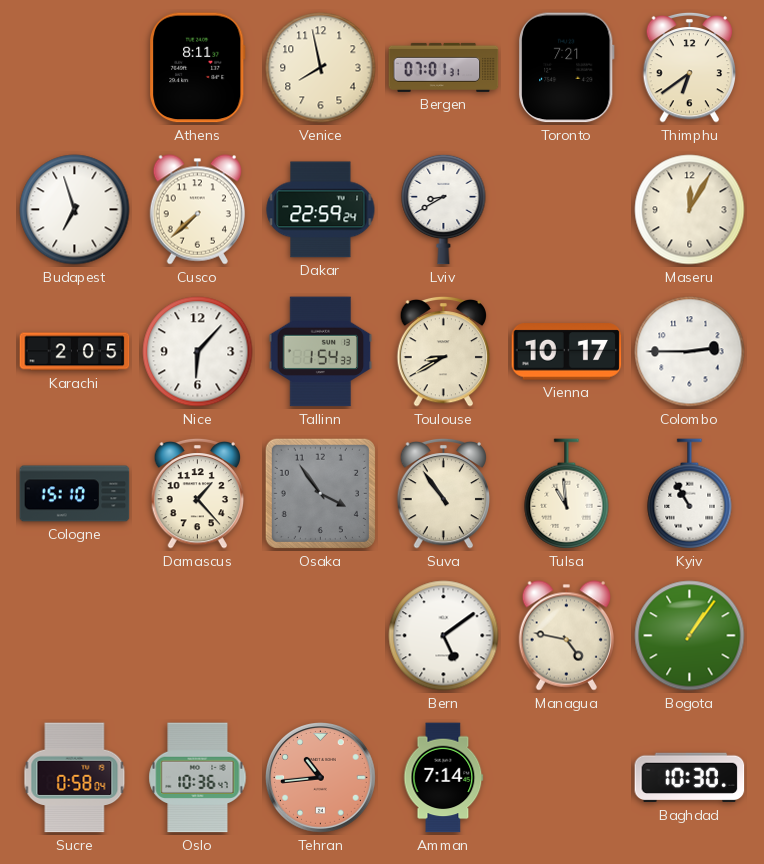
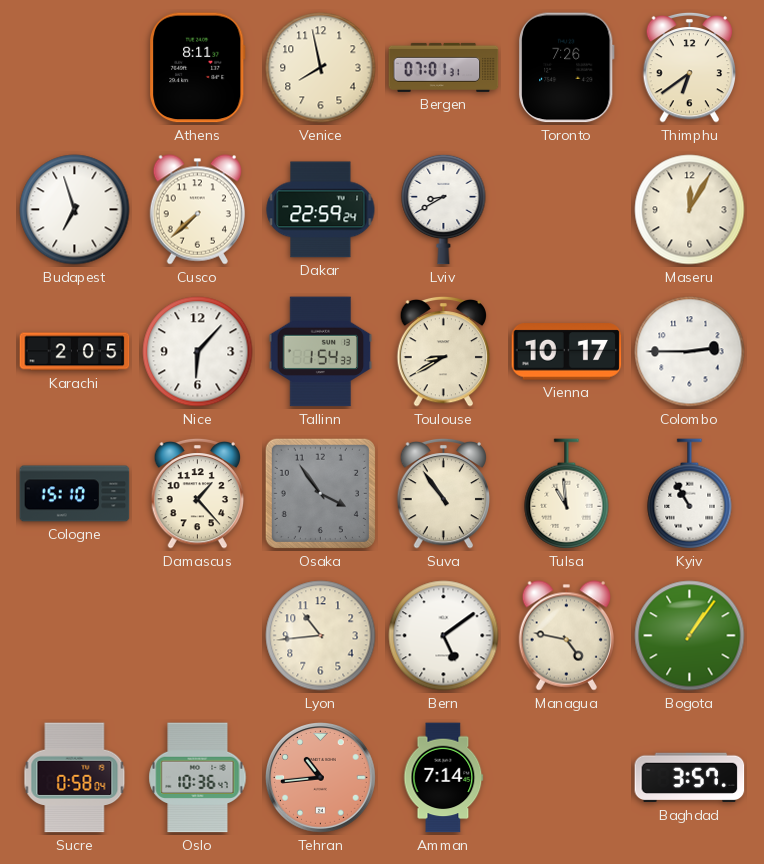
Toronto: 7:21 -> 7:26
Lyon: none -> 10:44
Baghdad: 10:30 -> 3:57
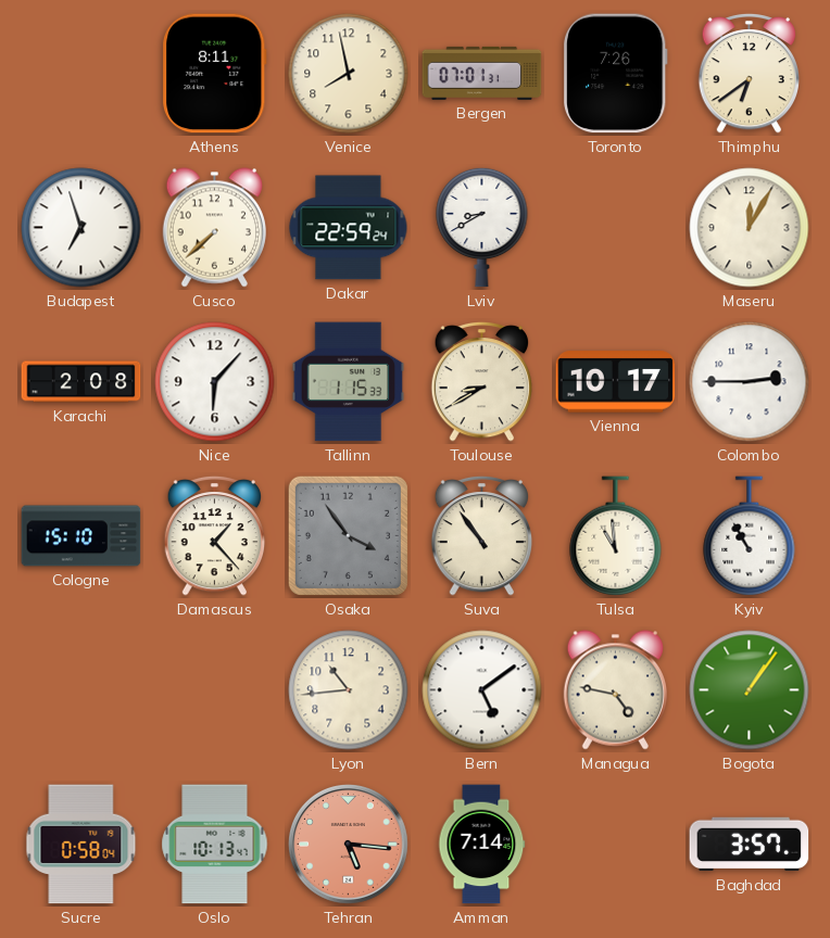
Karachi: 2:05 -> 2:08
Tallinn: 1:54 -> 1:15
Oslo: 10:36 -> 10:13
Tehran: 10:44 -> 5:16
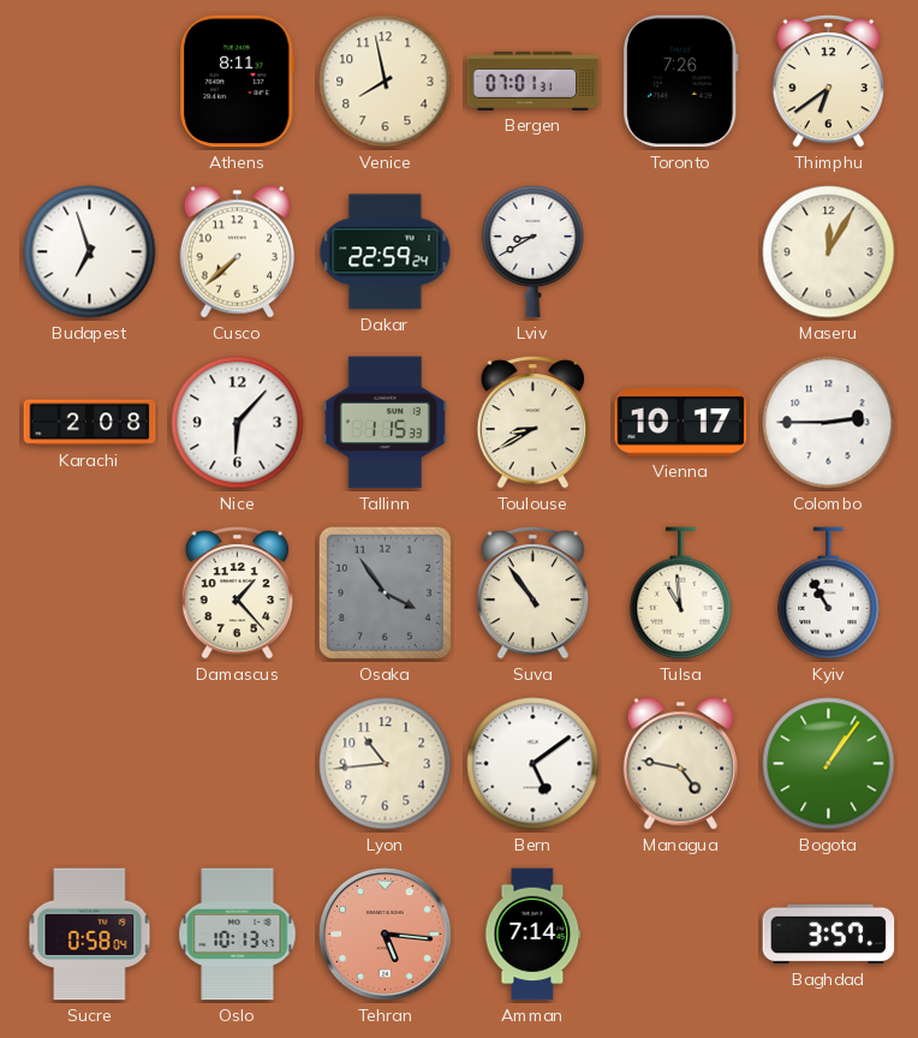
Cologne: 15:10 -> none
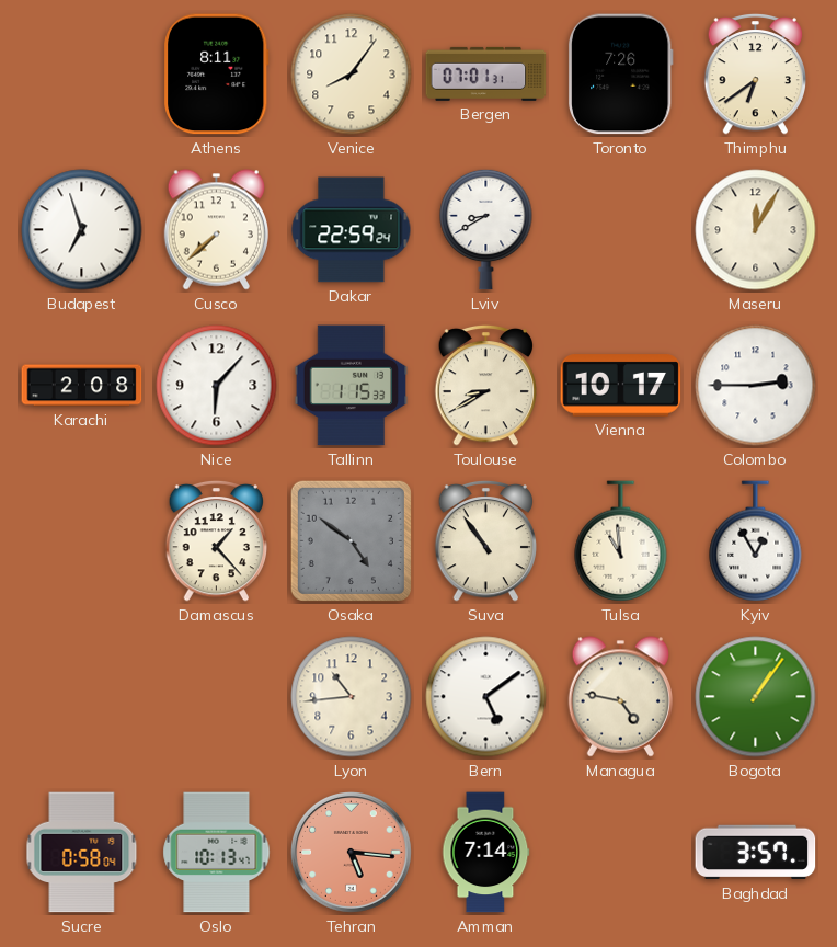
Venice: 7:58 -> 8:06
Osaka: 3:54 -> 4:51
Kyiv: 10:55 -> 12:55
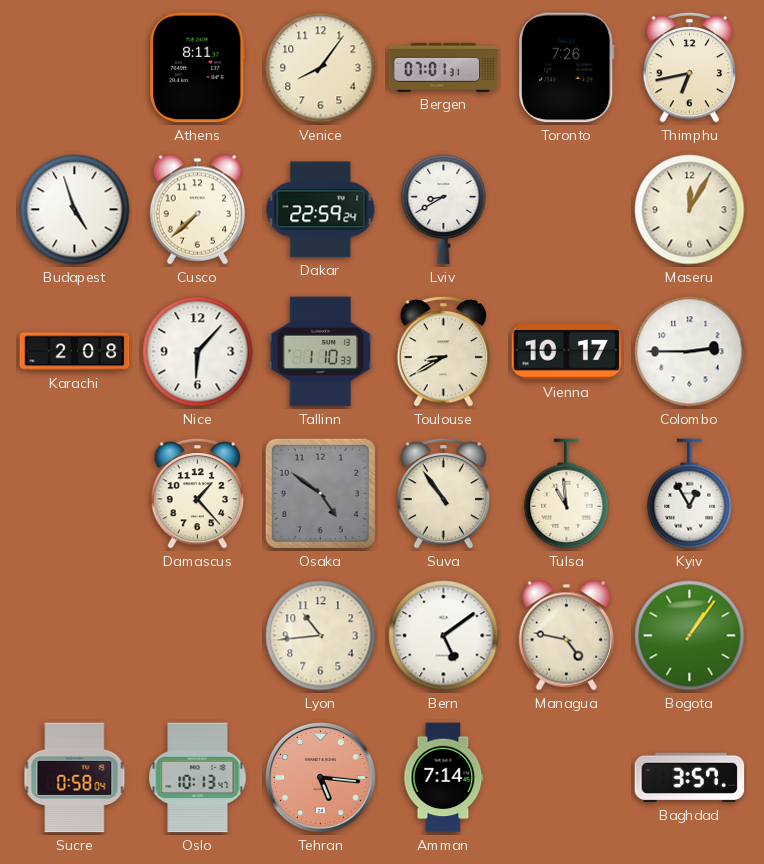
Thimphu: 6:39 -> 6:43
Budapest: 6:57 -> 4:57
Tallinn: 1:15 -> 1:10
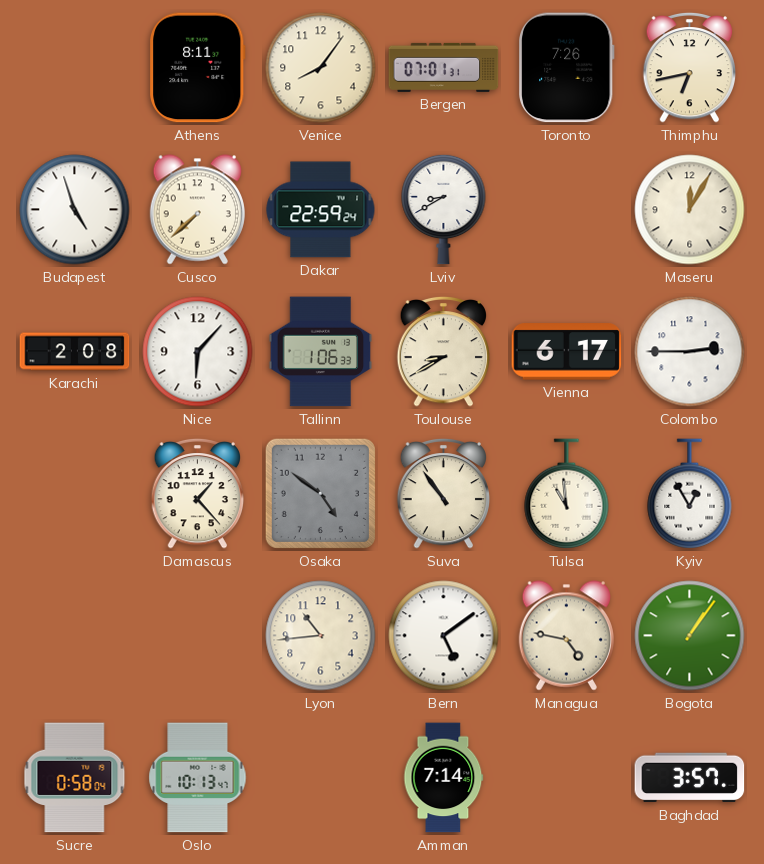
Tallinn: 1:10 -> 1:06
Vienna: 10:17 -> 6:17
Tehran: 5:16 -> none
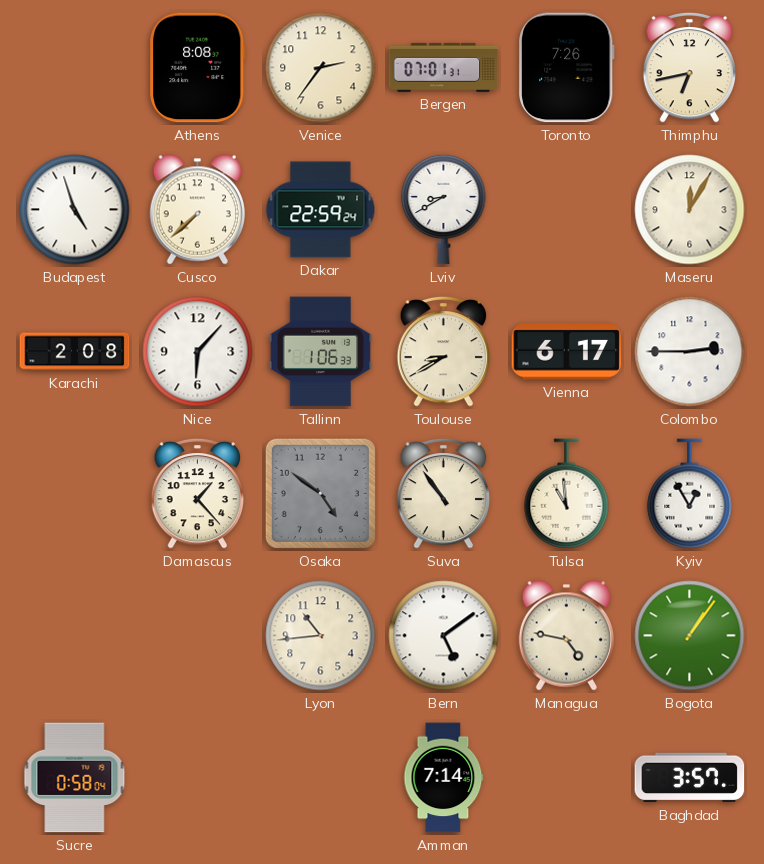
Athens: 8:11 -> 8:08
Venice: 8:06 -> 2:36
Oslo: 10:13 -> none
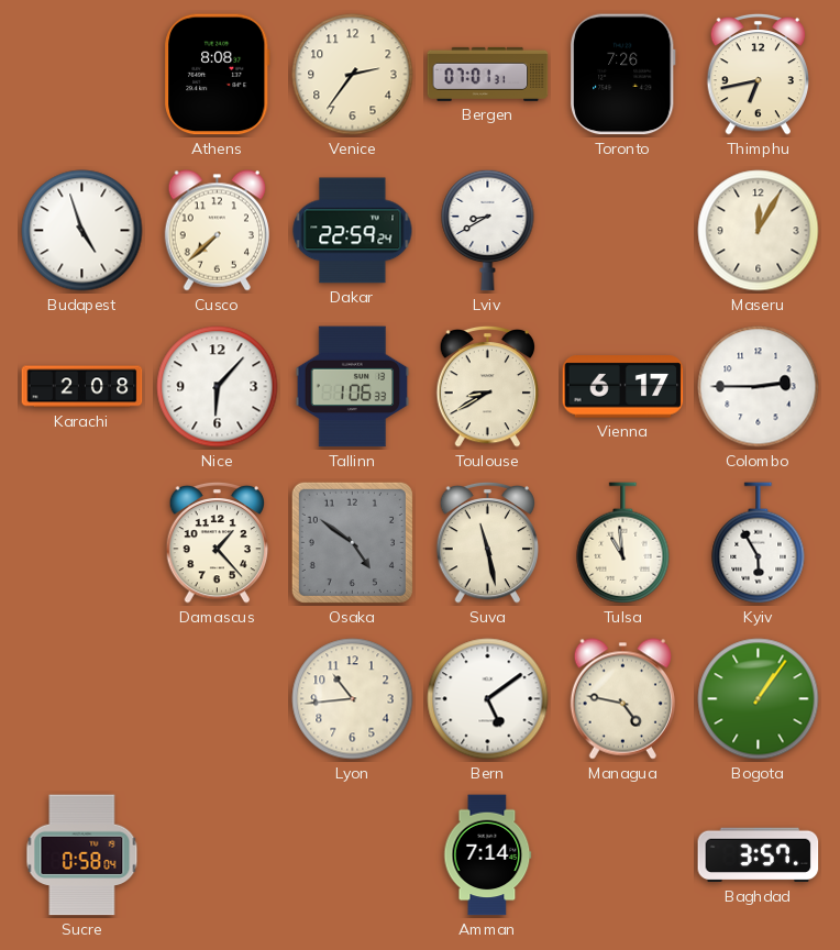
Suva: 10:54 -> 11:28
Kyiv: 12:55 -> 5:55
